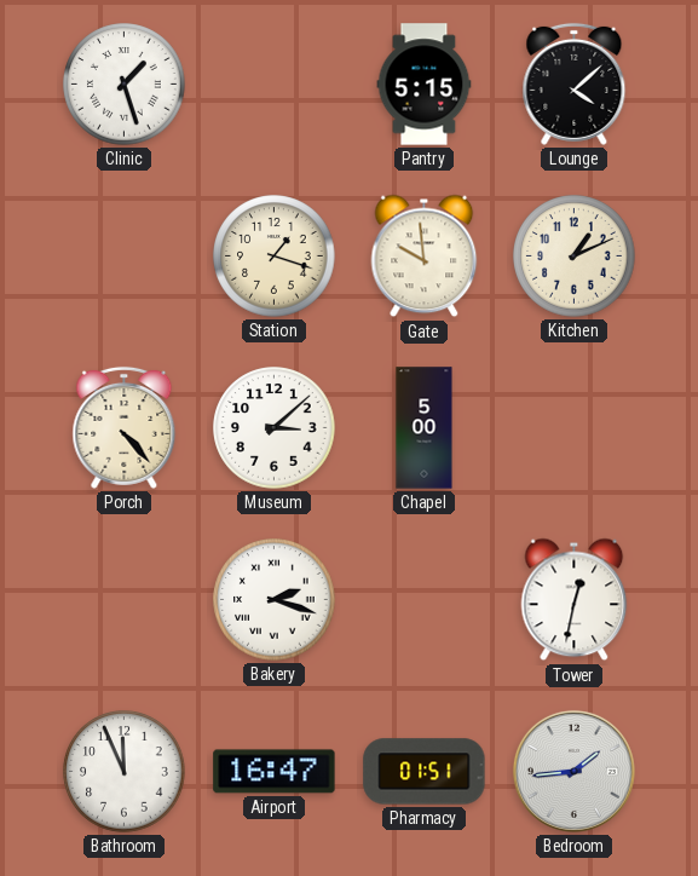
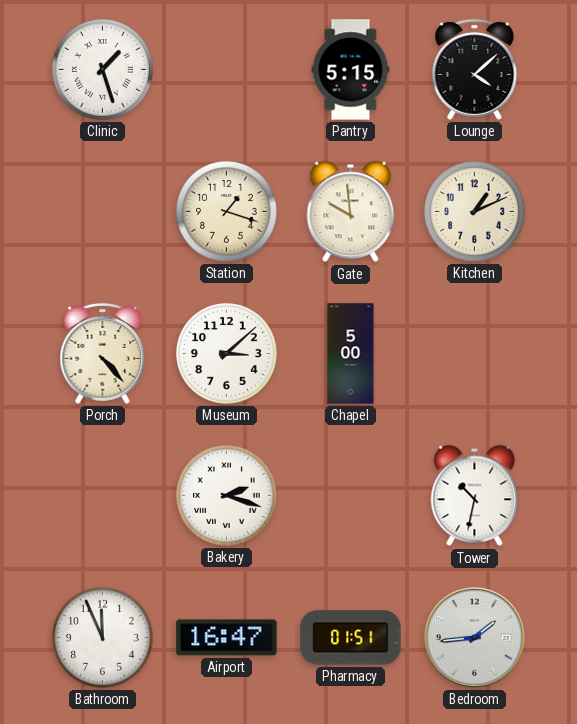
Tower: 12:32 -> 10:32
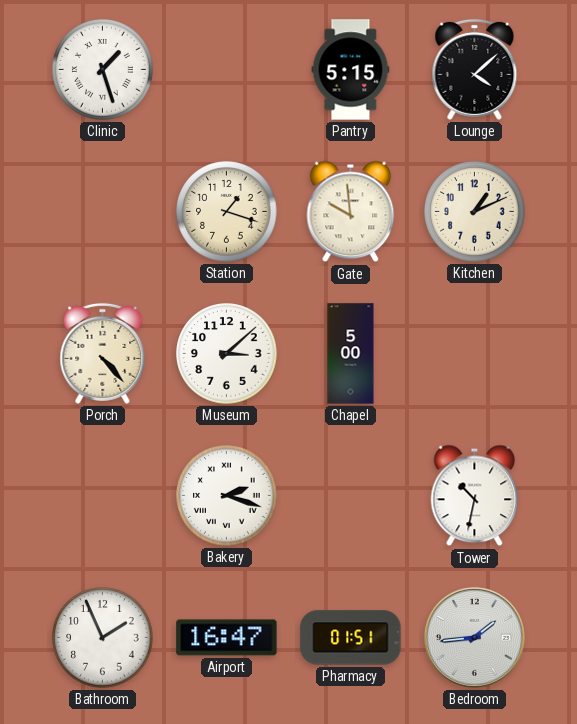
Bathroom: 11:56 -> 1:56
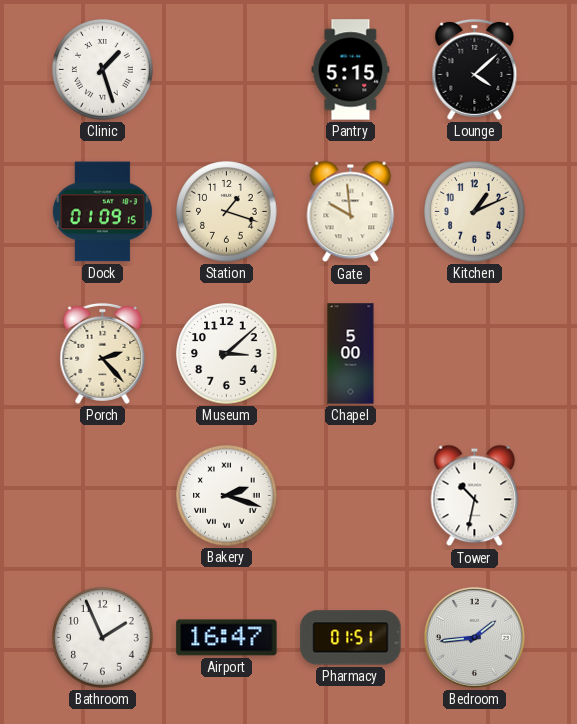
Dock: none -> 01:09
Porch: 4:23 -> 2:23
